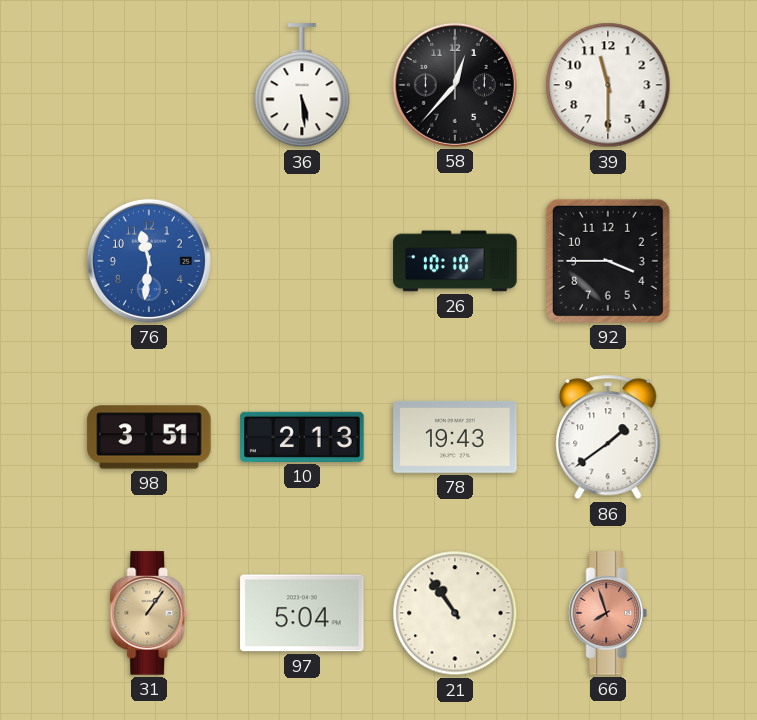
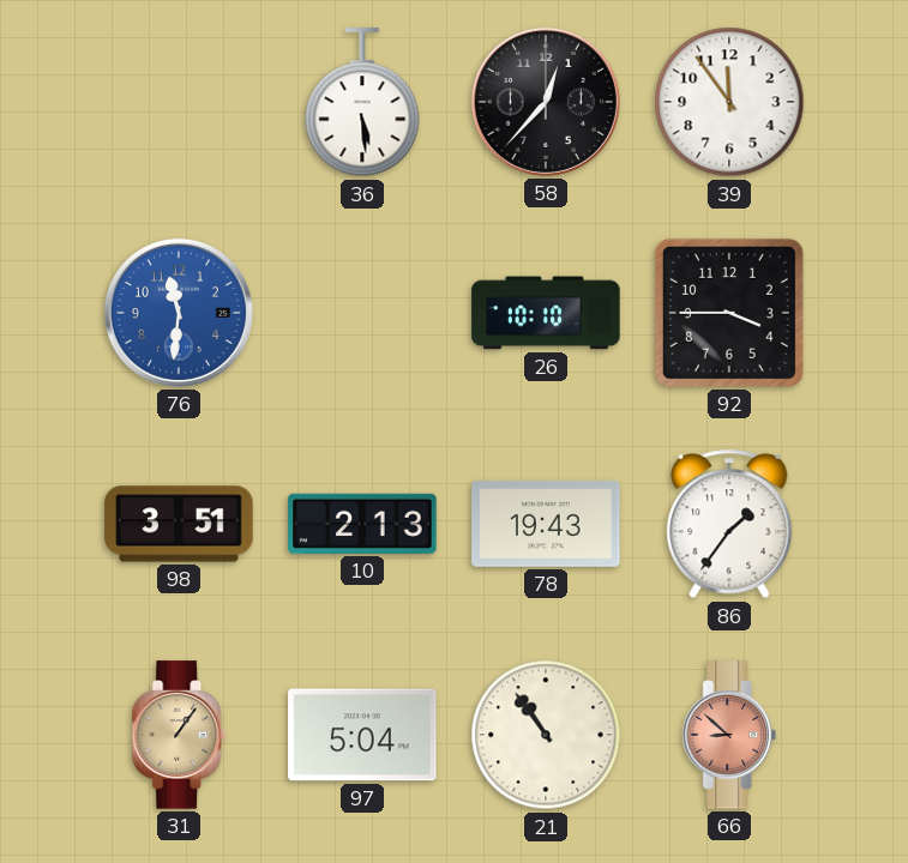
39: 11:30 -> 11:54
86: 1:39 -> 1:36
66: 7:57 -> 8:52
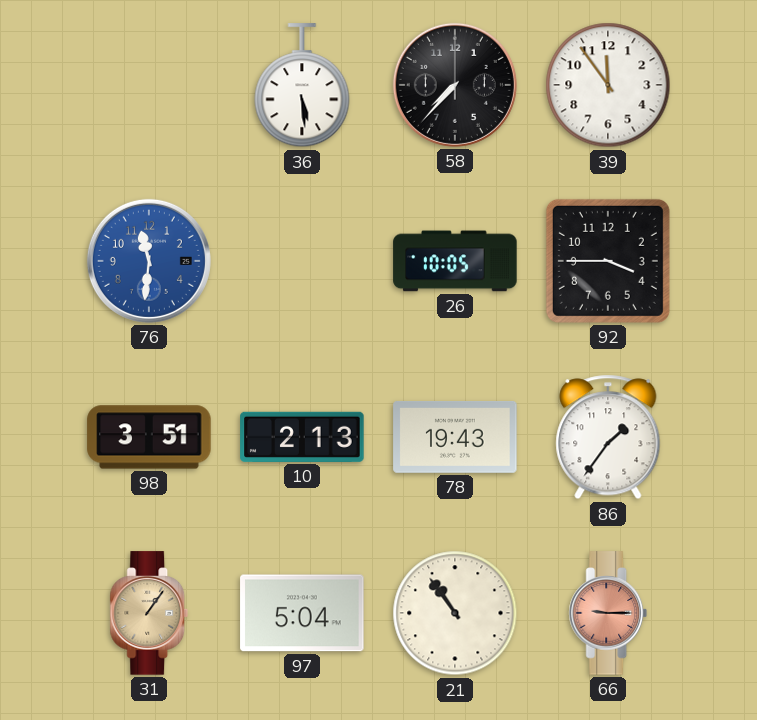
58: 12:37 -> 7:37
26: 10:10 -> 10:05
66: 8:52 -> 9:15
